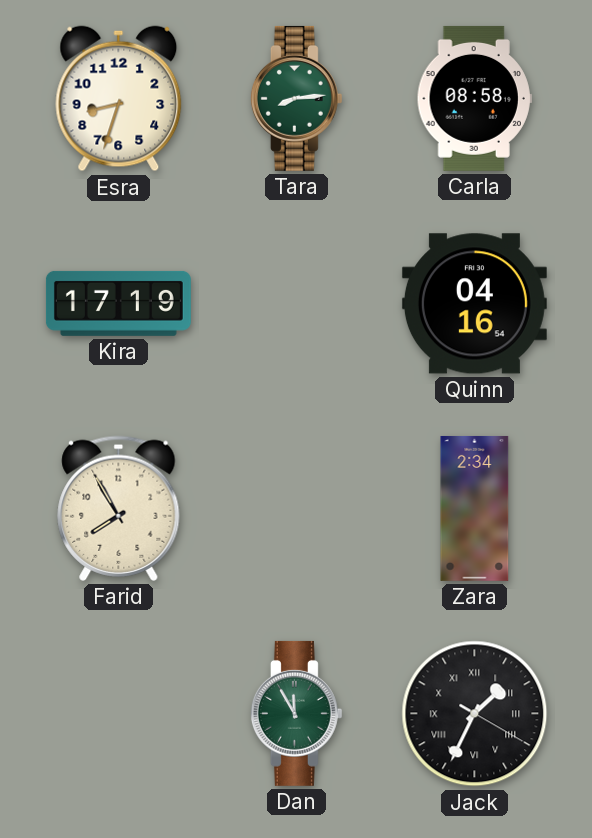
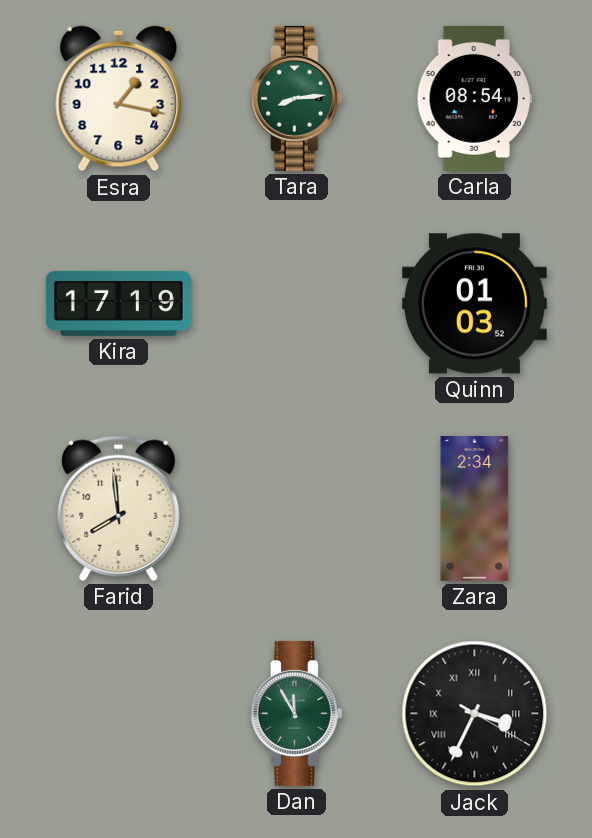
Esra: 8:33 -> 1:17
Carla: 08:58 -> 08:54
Quinn: 04:16 -> 01:03
Farid: 7:55 -> 7:59
Jack: 1:34 -> 3:34
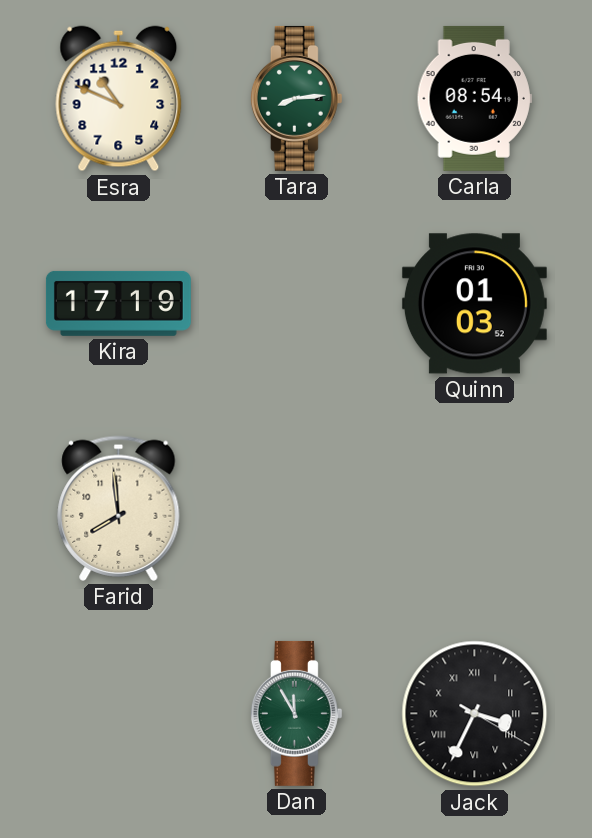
Esra: 1:17 -> 10:49
Zara: 2:34 -> none
